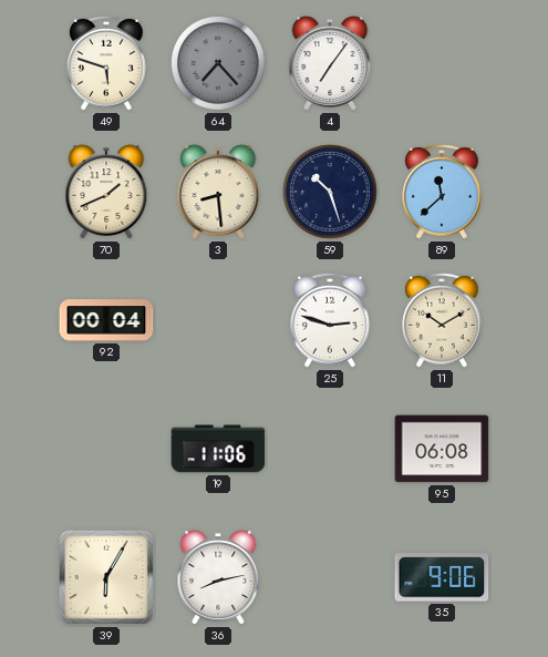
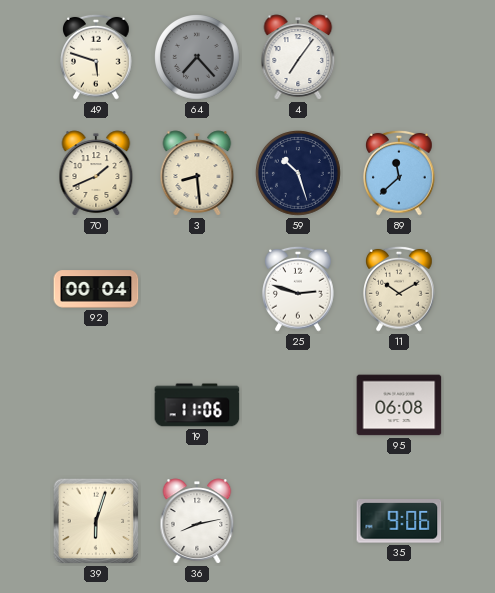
39: 6:05 -> 6:03
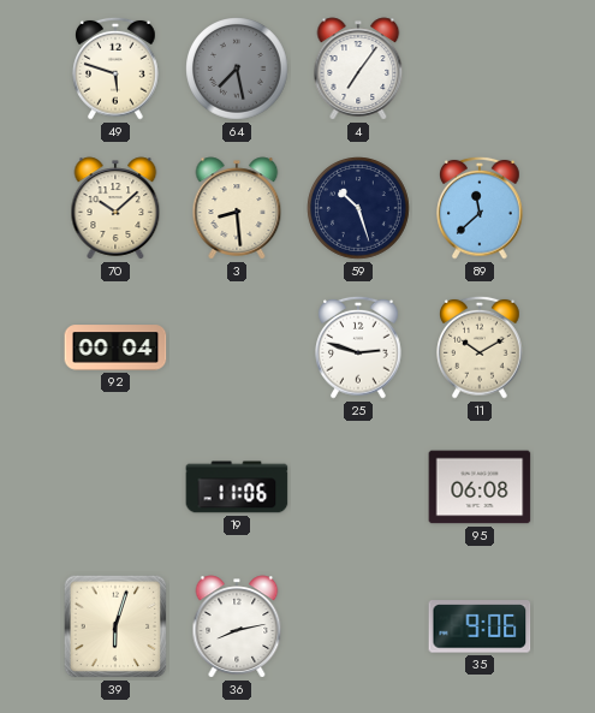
64: 7:23 -> 7:28
70: 1:41 -> 10:08
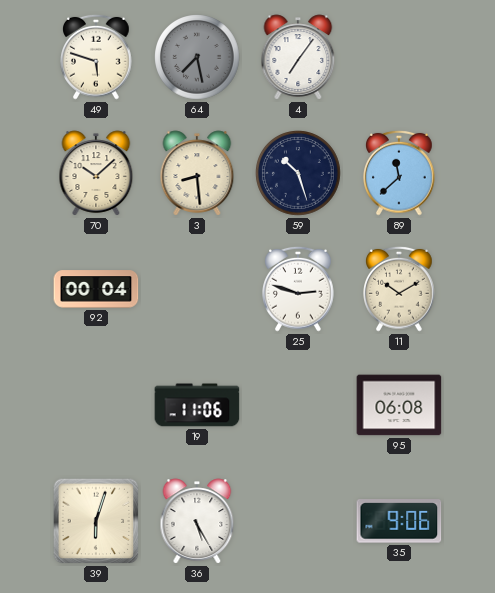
36: 8:13 -> 5:25
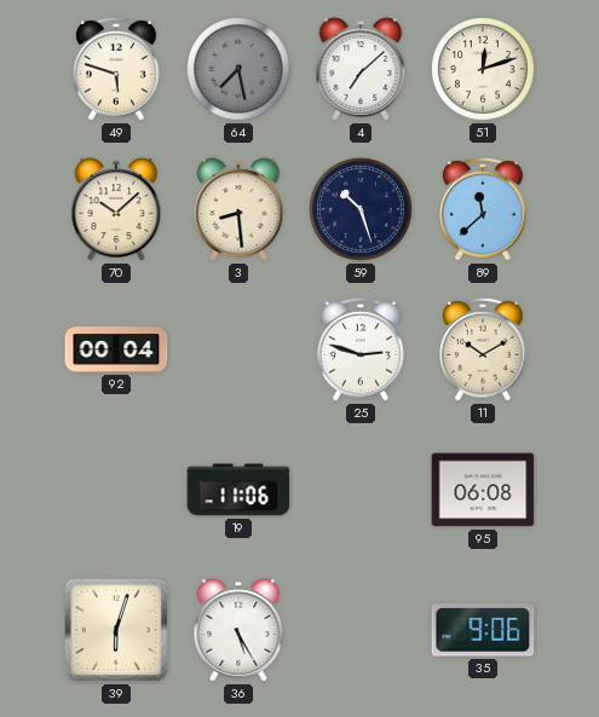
4: 7:06 -> 7:08
51: none -> 12:12
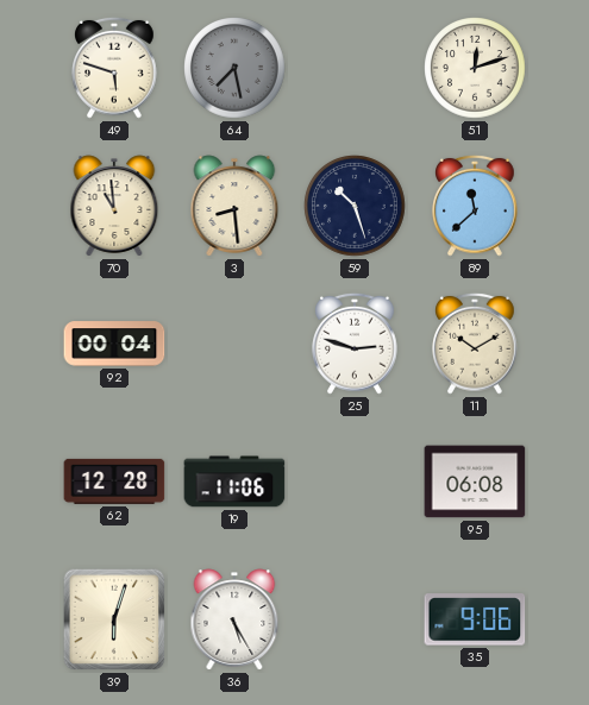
4: 7:08 -> none
70: 10:08 -> 10:59
62: none -> 12:28
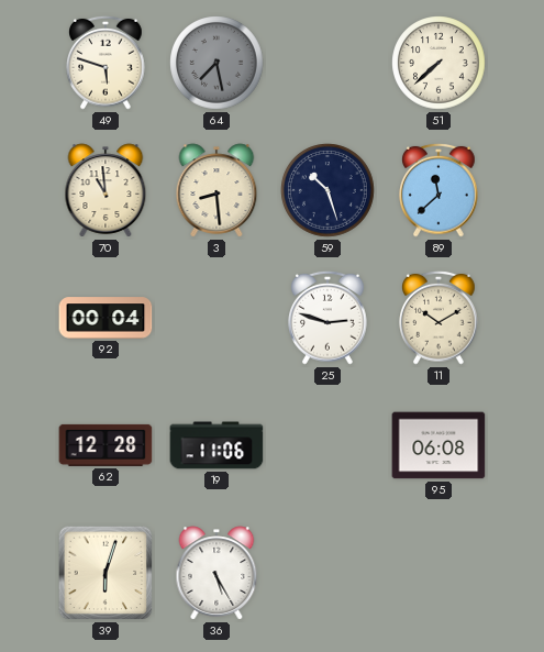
51: 12:12 -> 7:38
35: 9:06 -> none
